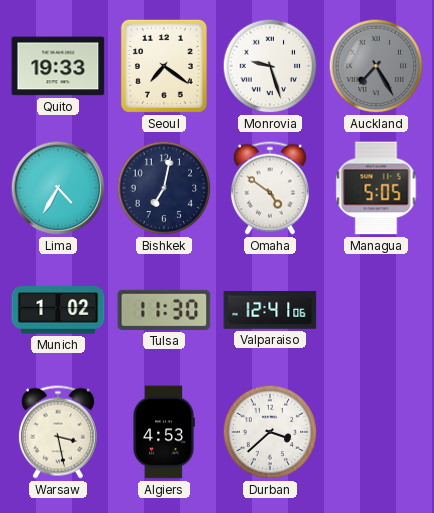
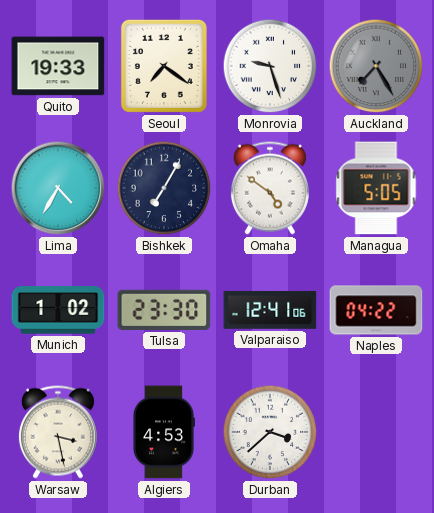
Bishkek: 7:02 -> 7:05
Tulsa: 11:30 -> 23:30
Naples: none -> 04:22
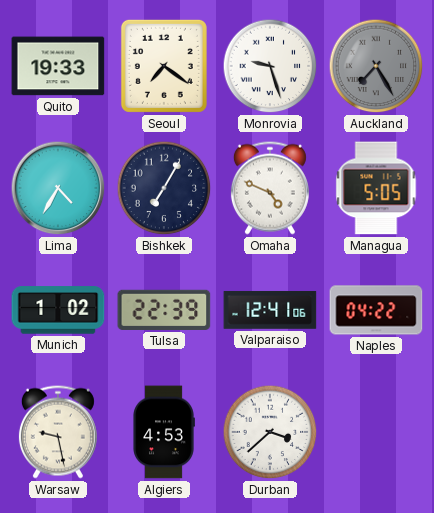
Omaha: 4:51 -> 4:49
Tulsa: 23:30 -> 22:39
Warsaw: 3:28 -> 9:28
